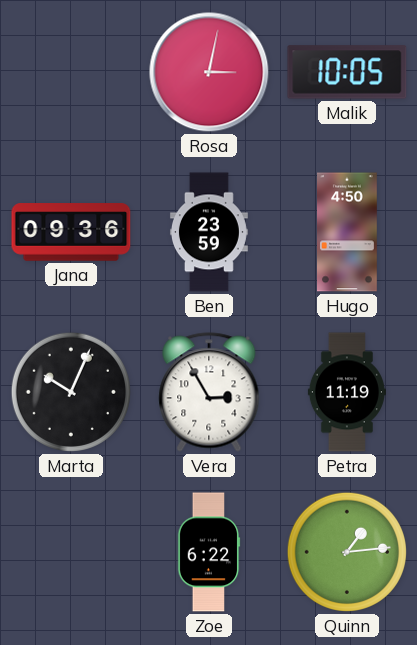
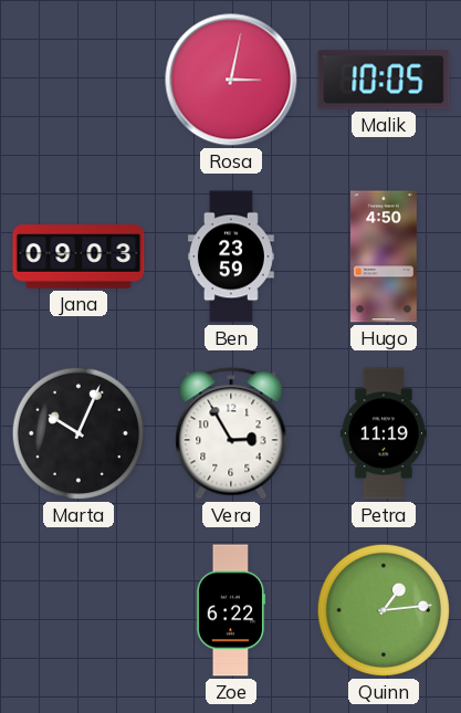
Jana: 09:36 -> 09:03
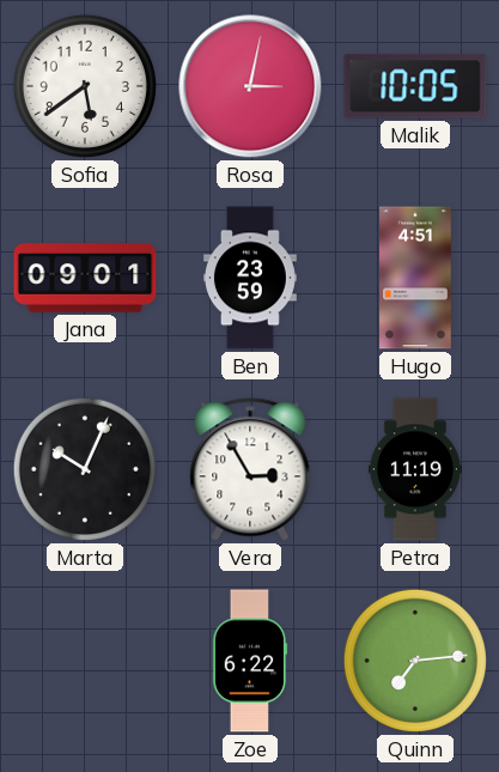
Sofia: none -> 5:39
Jana: 09:03 -> 09:01
Hugo: 4:50 -> 4:51
Quinn: 1:14 -> 7:14
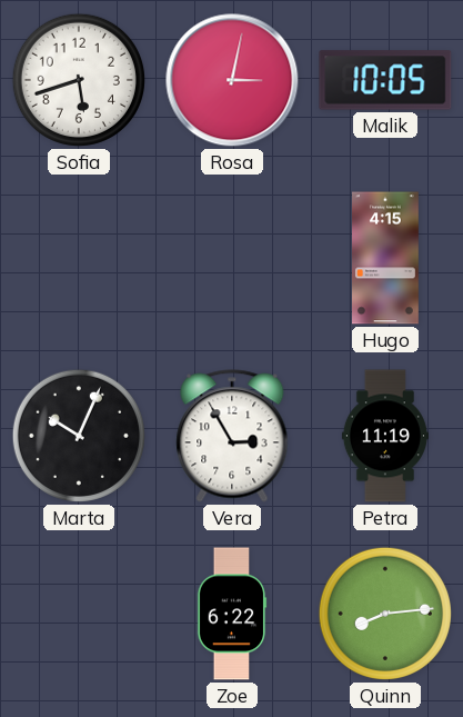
Sofia: 5:39 -> 5:42
Jana: 09:01 -> none
Ben: 23:59 -> none
Hugo: 4:51 -> 4:15
Quinn: 7:14 -> 8:14
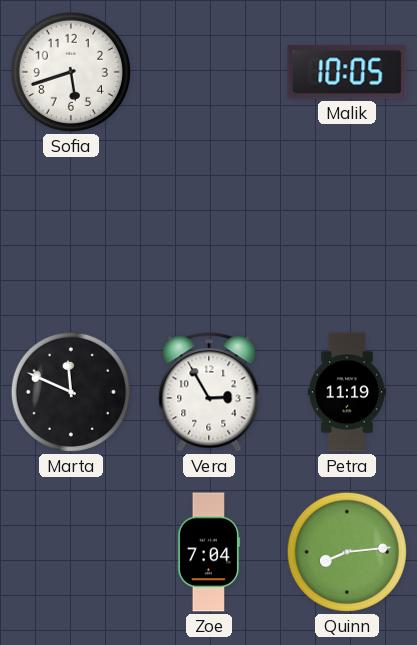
Rosa: 3:02 -> none
Hugo: 4:15 -> none
Marta: 10:04 -> 11:49
Zoe: 6:22 -> 7:04
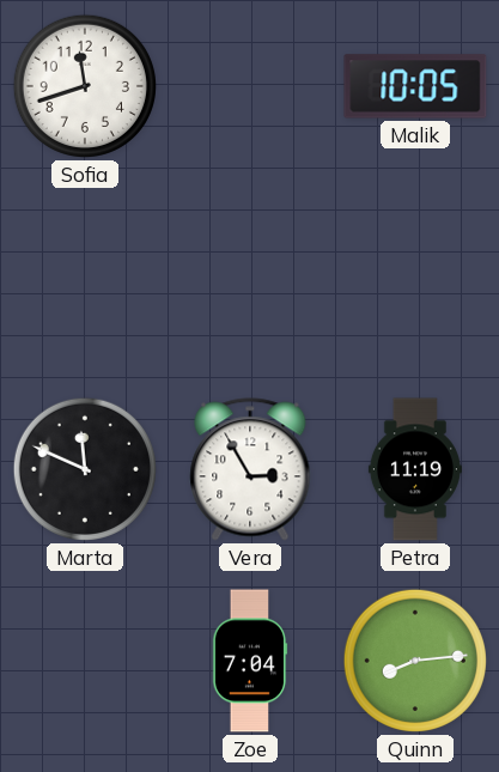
Sofia: 5:42 -> 11:42
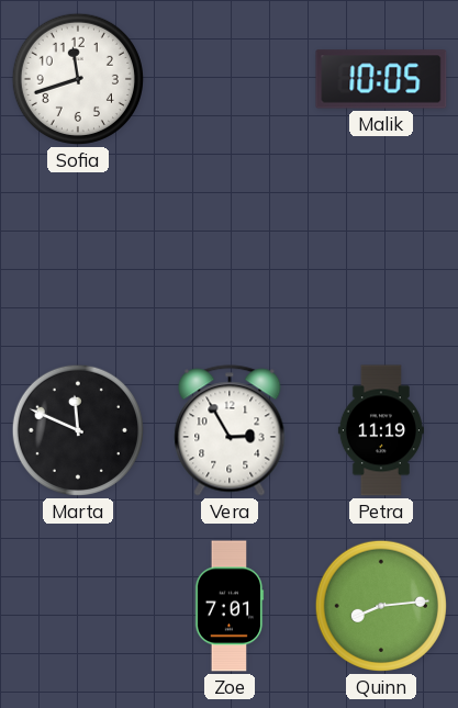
Zoe: 7:04 -> 7:01
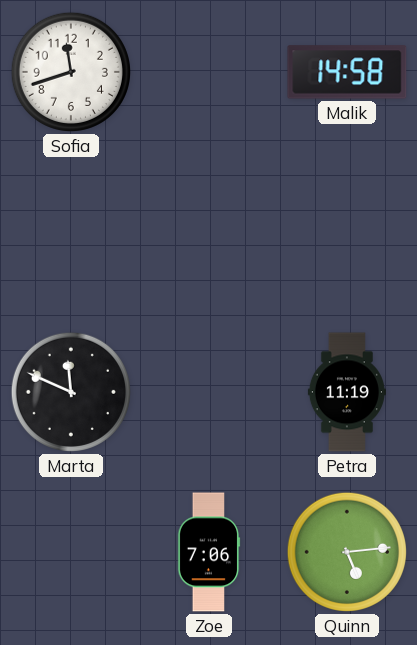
Malik: 10:05 -> 14:58
Vera: 2:55 -> none
Zoe: 7:01 -> 7:06
Quinn: 8:14 -> 5:14
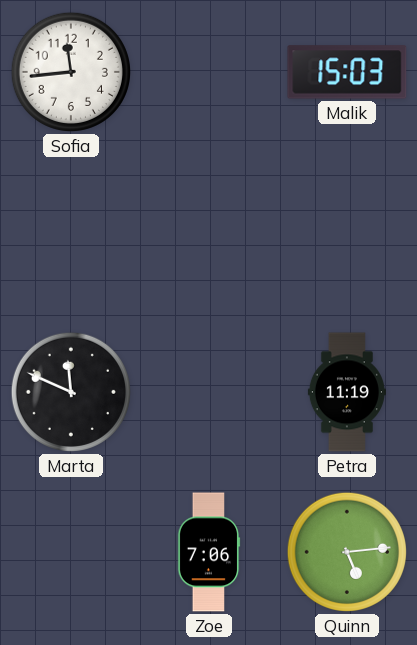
Sofia: 11:42 -> 11:44
Malik: 14:58 -> 15:03
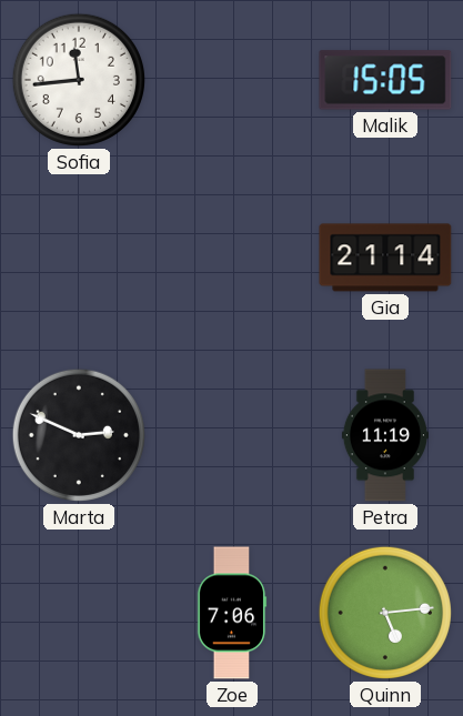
Malik: 15:03 -> 15:05
Gia: none -> 21:14
Marta: 11:49 -> 2:49
